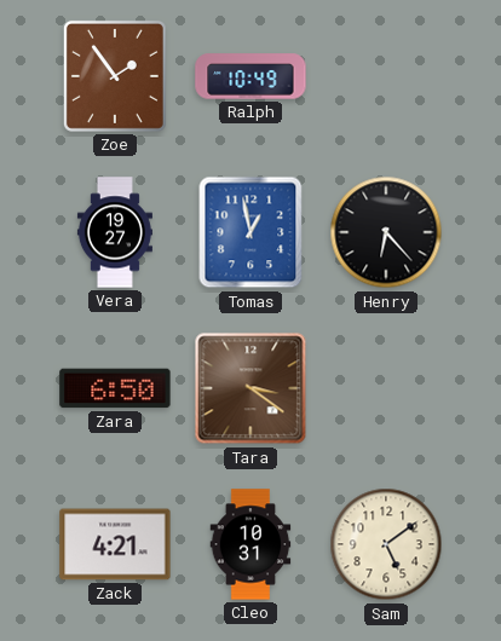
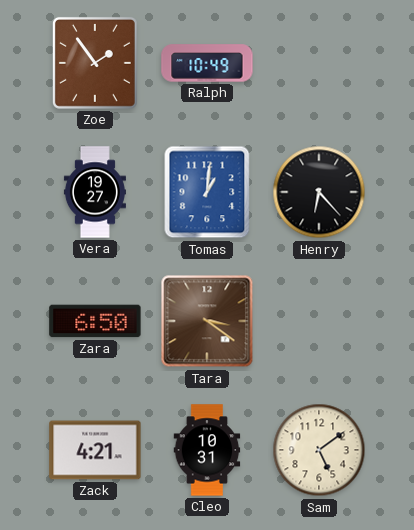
Tomas: 12:58 -> 1:01
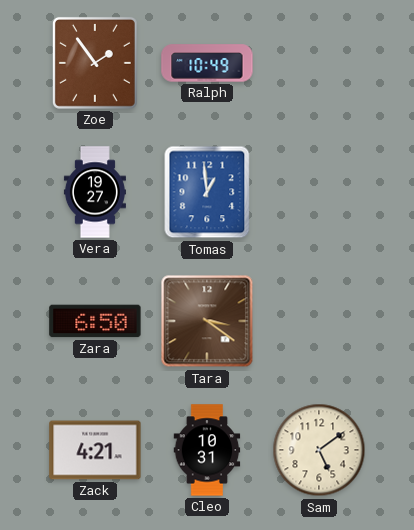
Tomas: 1:01 -> 12:59
Henry: 6:23 -> none
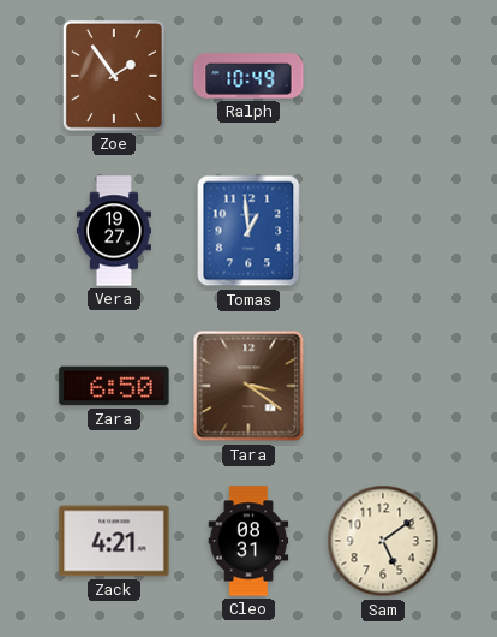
Cleo: 10:31 -> 08:31
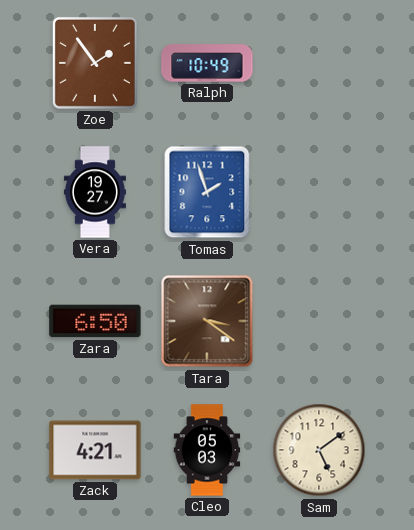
Tomas: 12:59 -> 1:57
Cleo: 08:31 -> 05:03
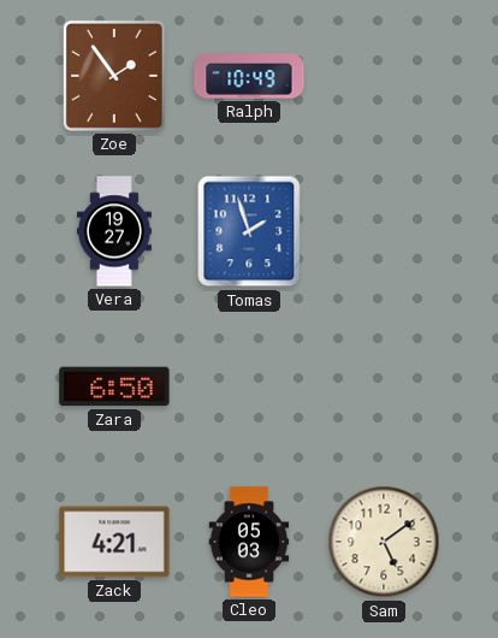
Tara: 3:21 -> none
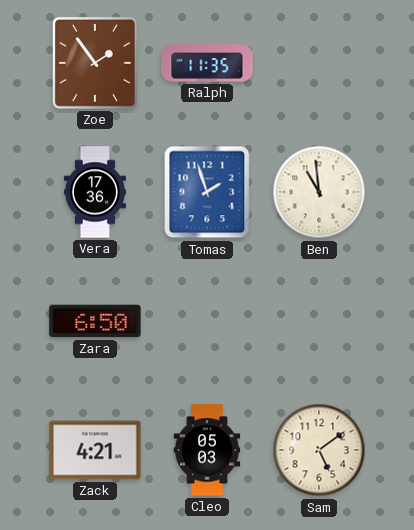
Ralph: 10:49 -> 11:35
Vera: 19:27 -> 17:36
Ben: none -> 10:59
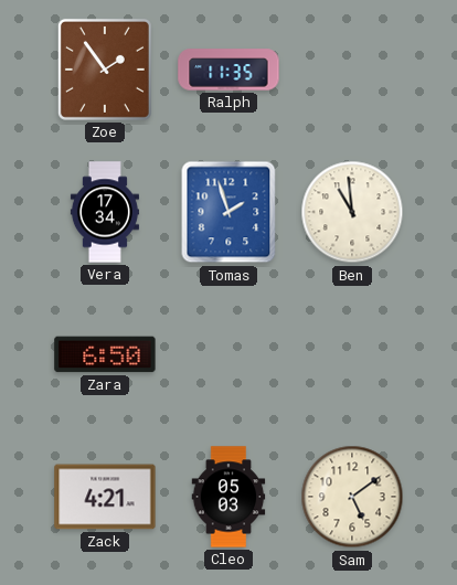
Vera: 17:36 -> 17:34
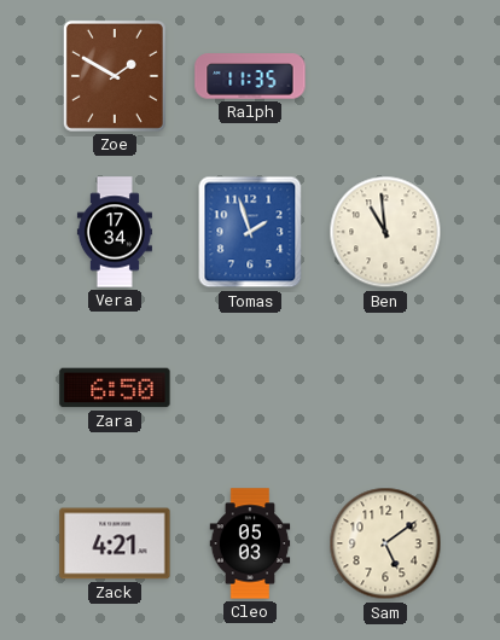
Zoe: 1:54 -> 1:50
